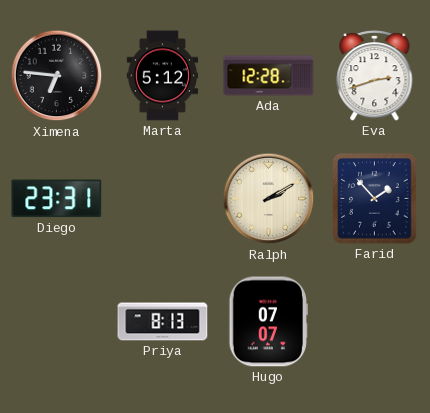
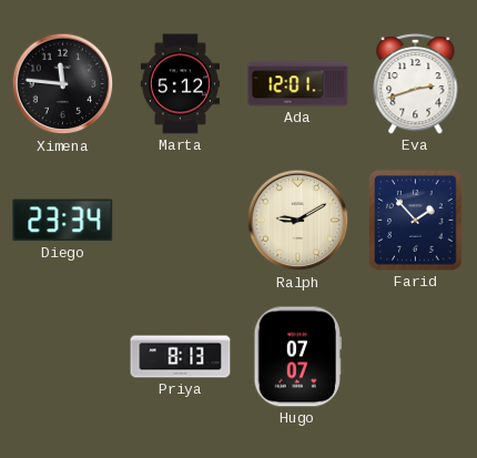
Ximena: 6:46 -> 11:46
Ada: 12:28 -> 12:01
Diego: 23:31 -> 23:34
Ralph: 2:10 -> 9:10
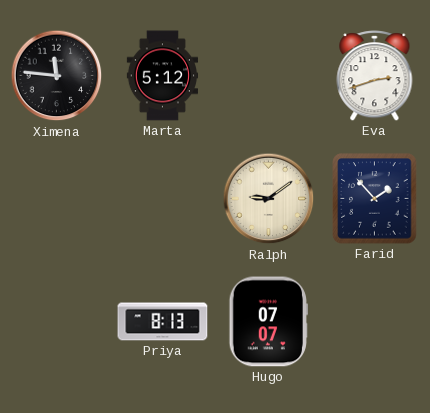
Ada: 12:01 -> none
Diego: 23:34 -> none
Ralph: 9:10 -> 9:09
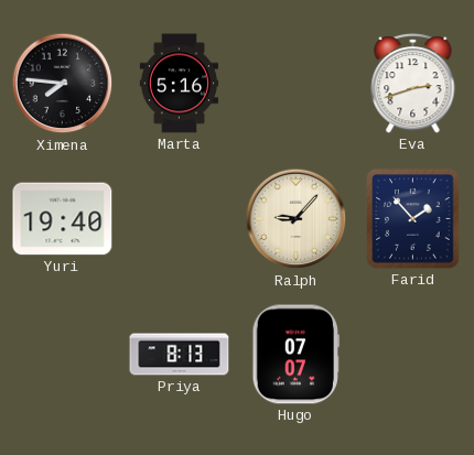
Ximena: 11:46 -> 7:46
Marta: 5:12 -> 5:16
Yuri: none -> 19:40
Ralph: 9:09 -> 9:07
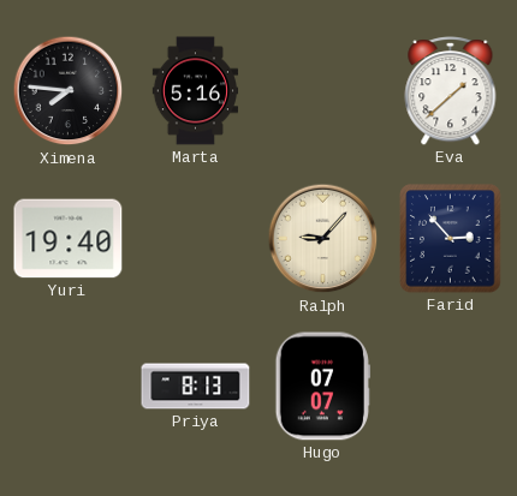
Eva: 2:42 -> 1:38
Farid: 1:53 -> 2:53
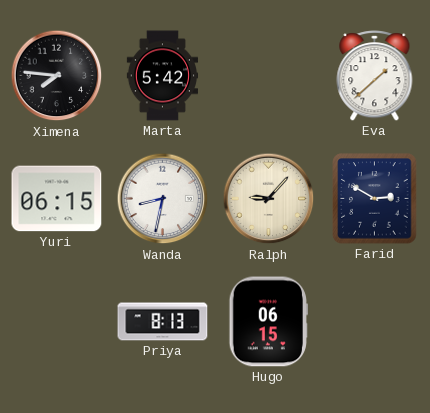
Marta: 5:16 -> 5:42
Yuri: 19:40 -> 06:15
Wanda: none -> 8:32
Farid: 2:53 -> 2:50
Hugo: 07:07 -> 06:15
